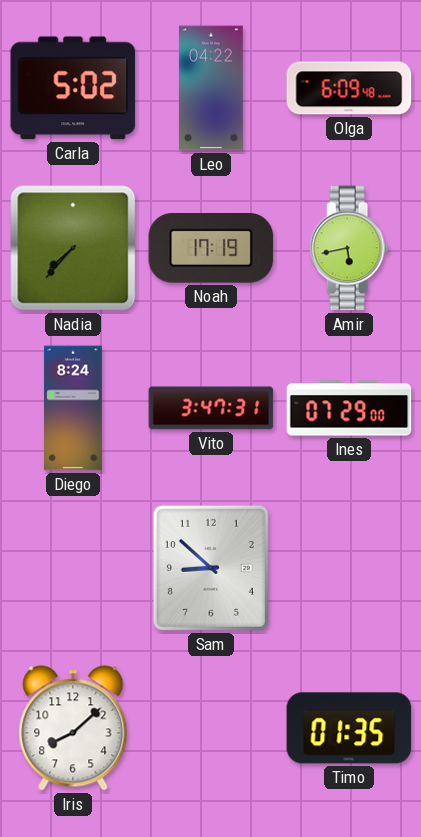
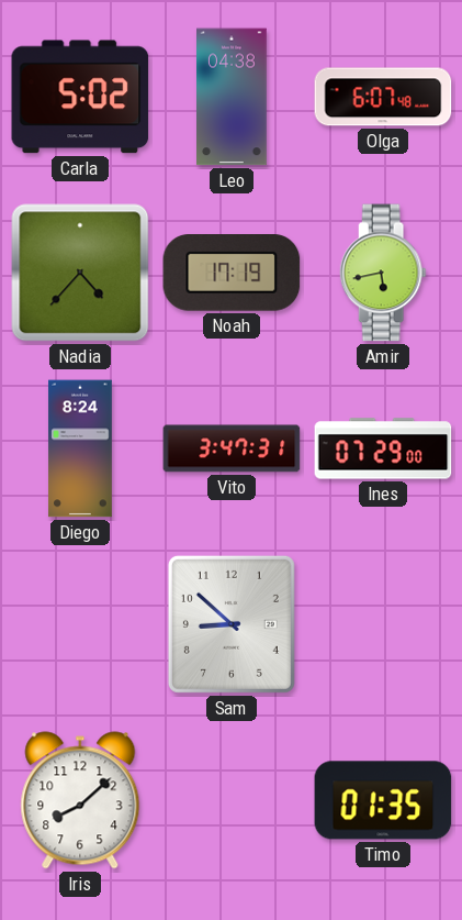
Leo: 04:22 -> 04:38
Olga: 6:09 -> 6:07
Nadia: 7:37 -> 4:37
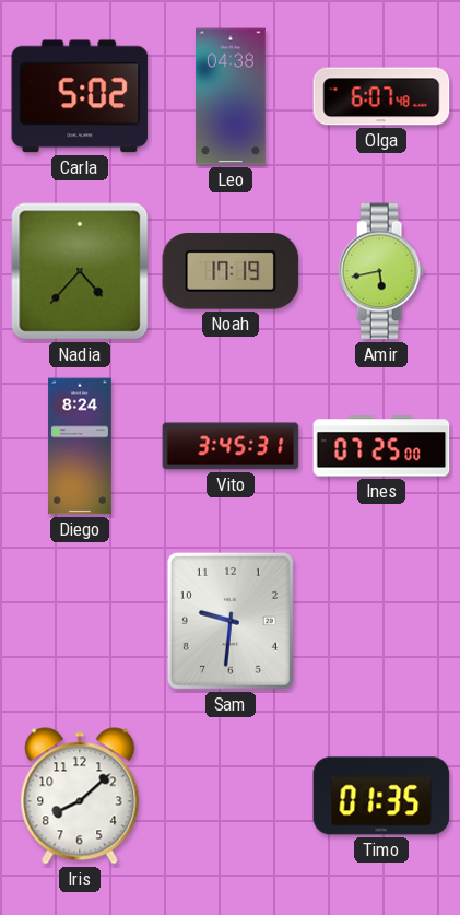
Vito: 3:47 -> 3:45
Ines: 07:29 -> 07:25
Sam: 8:52 -> 9:31
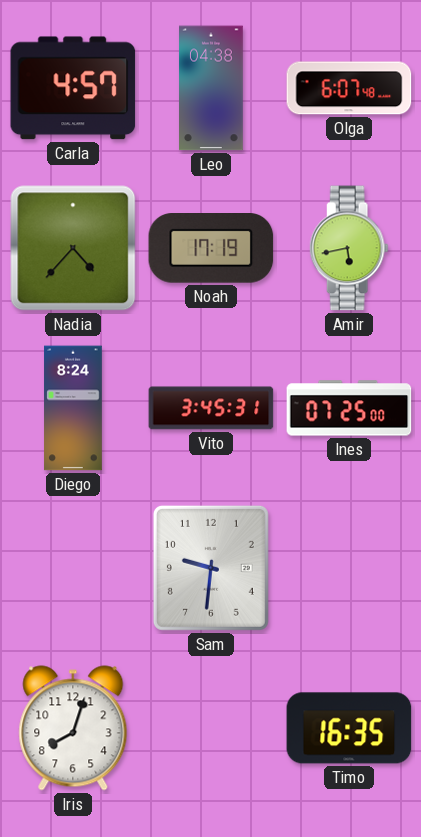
Carla: 5:02 -> 4:57
Iris: 8:08 -> 8:03
Timo: 01:35 -> 16:35
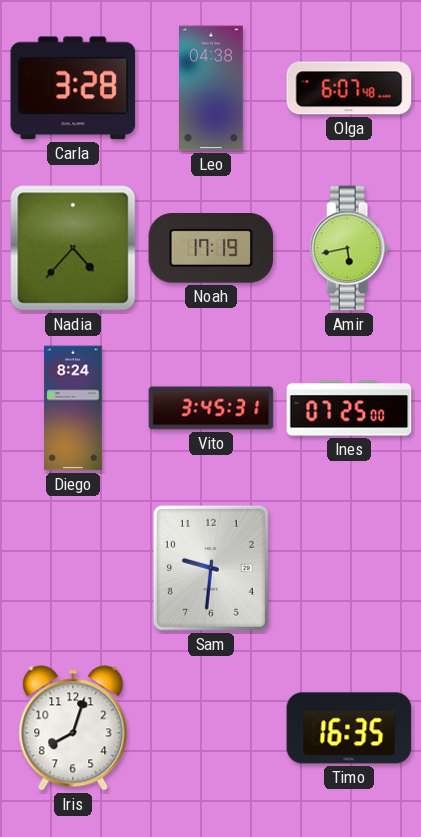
Carla: 4:57 -> 3:28
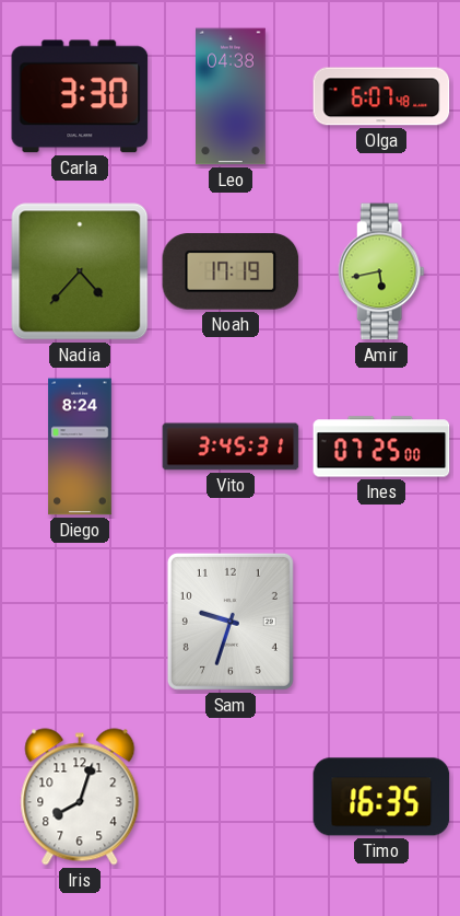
Carla: 3:28 -> 3:30
Sam: 9:31 -> 9:33
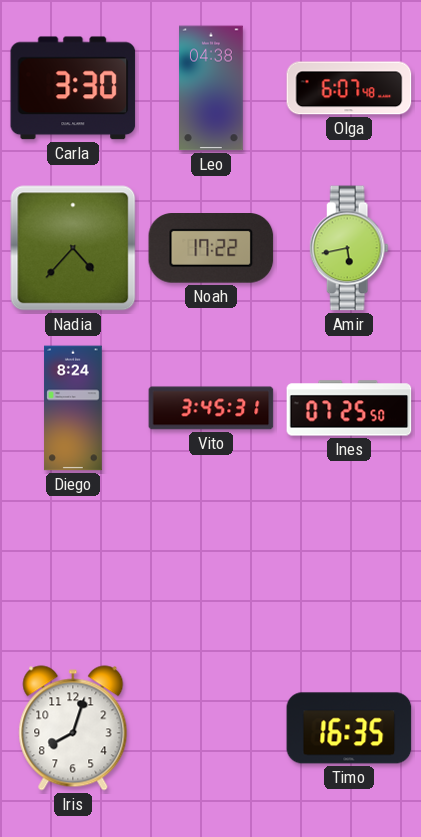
Noah: 17:19 -> 17:22
Ines: 07:25:00 -> 07:25:50
Sam: 9:33 -> none
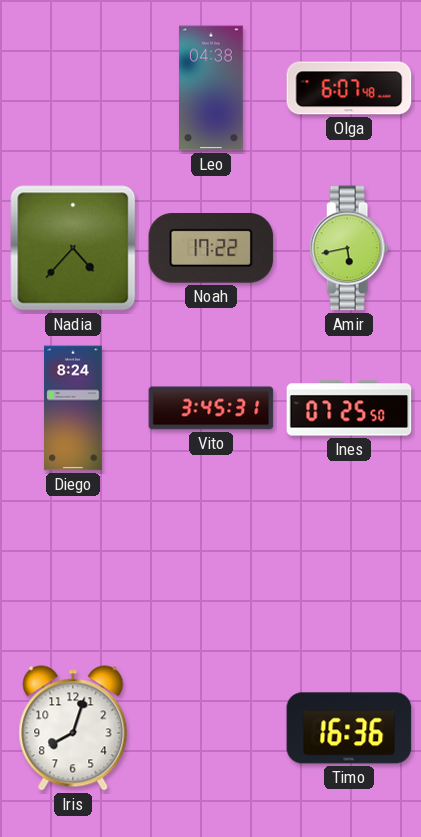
Carla: 3:30 -> none
Timo: 16:35 -> 16:36
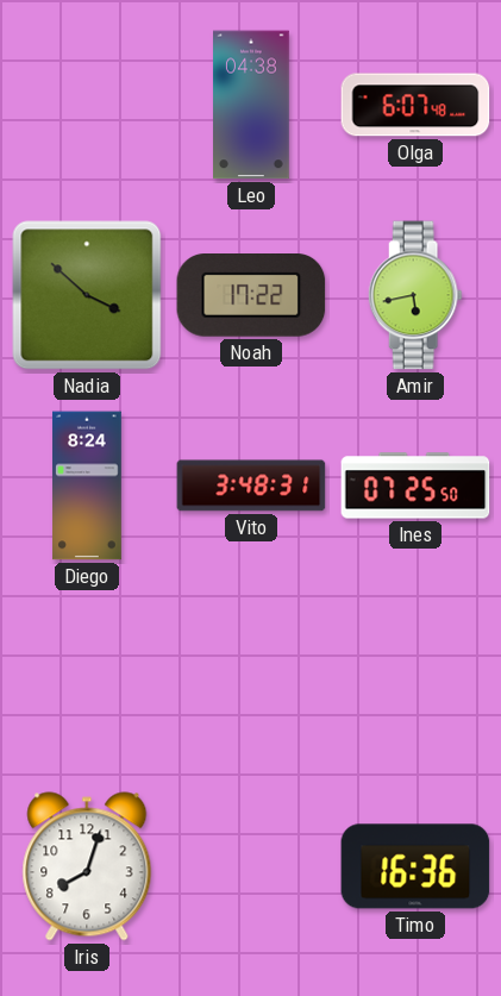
Nadia: 4:37 -> 3:52
Vito: 3:45 -> 3:48
